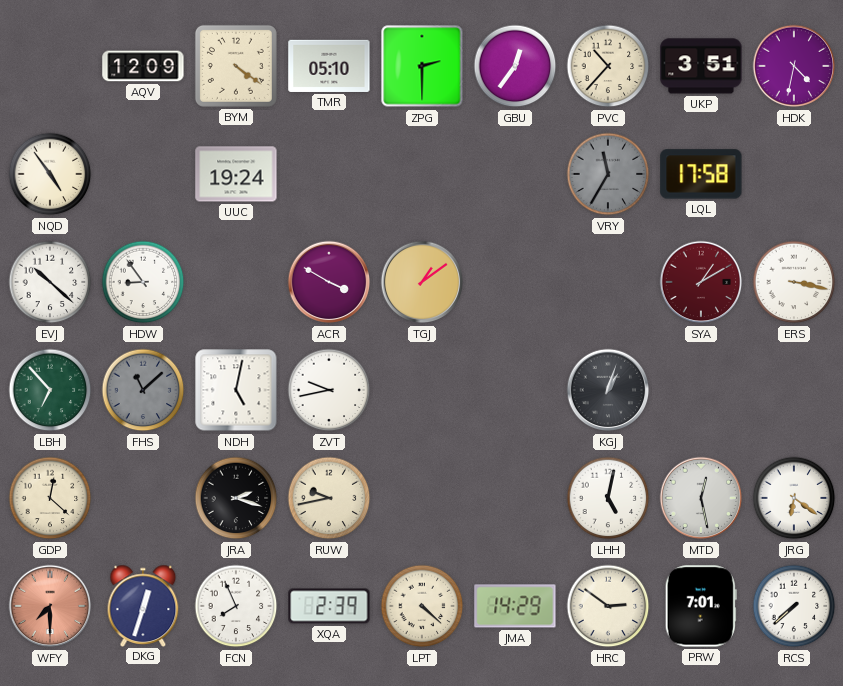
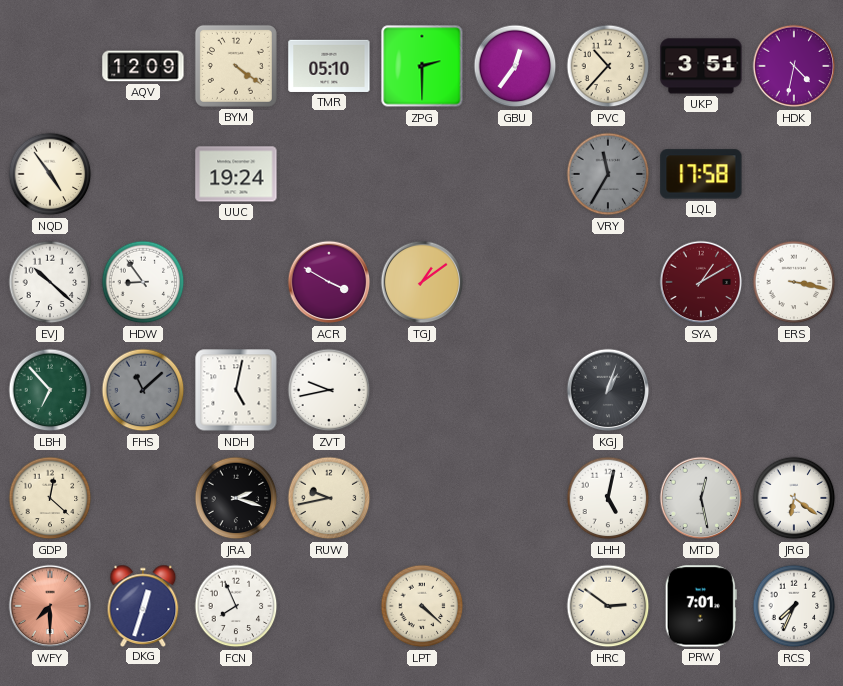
XQA: 2:39 -> none
JMA: 14:29 -> none
RCS: 7:38 -> 7:34
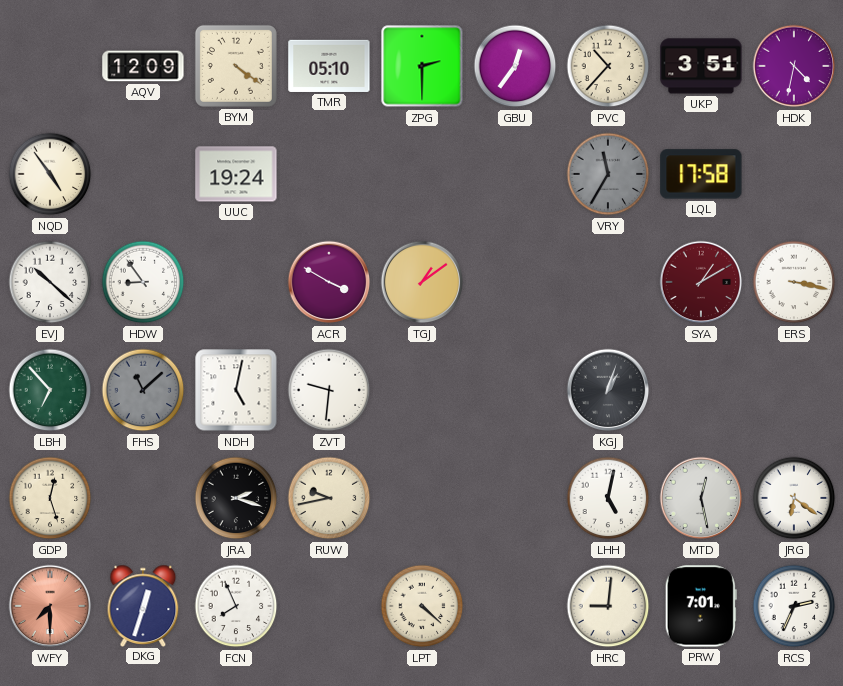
ZVT: 9:43 -> 9:31
GDP: 12:22 -> 12:27
HRC: 2:51 -> 9:01
RCS: 7:34 -> 2:34
